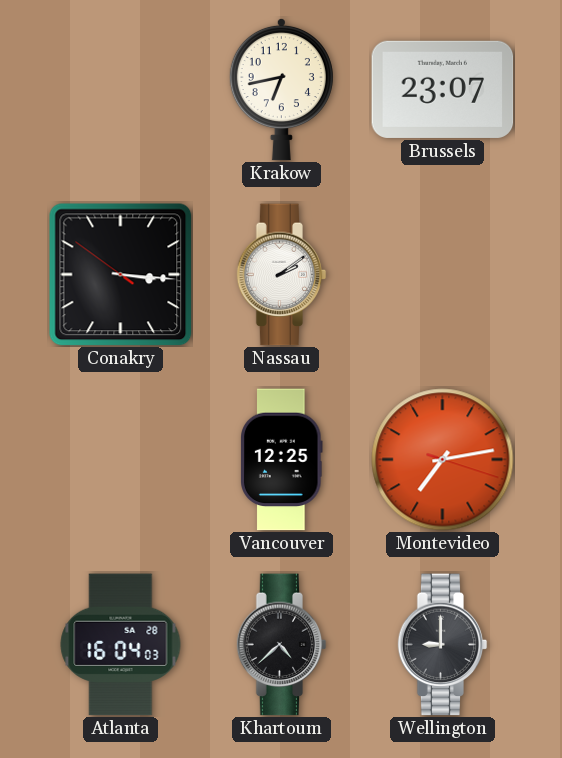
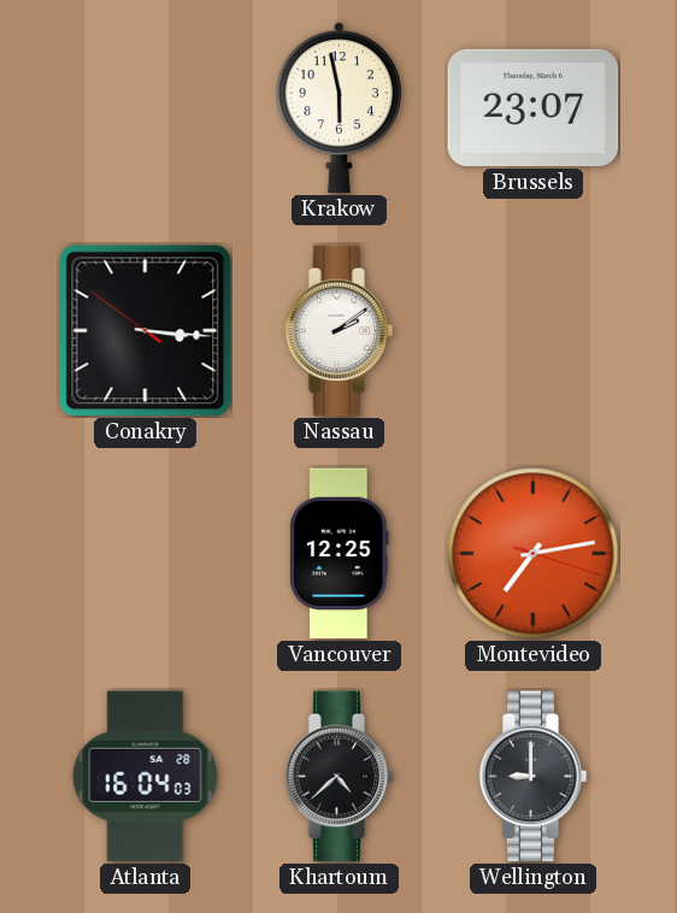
Krakow: 6:43 -> 5:58
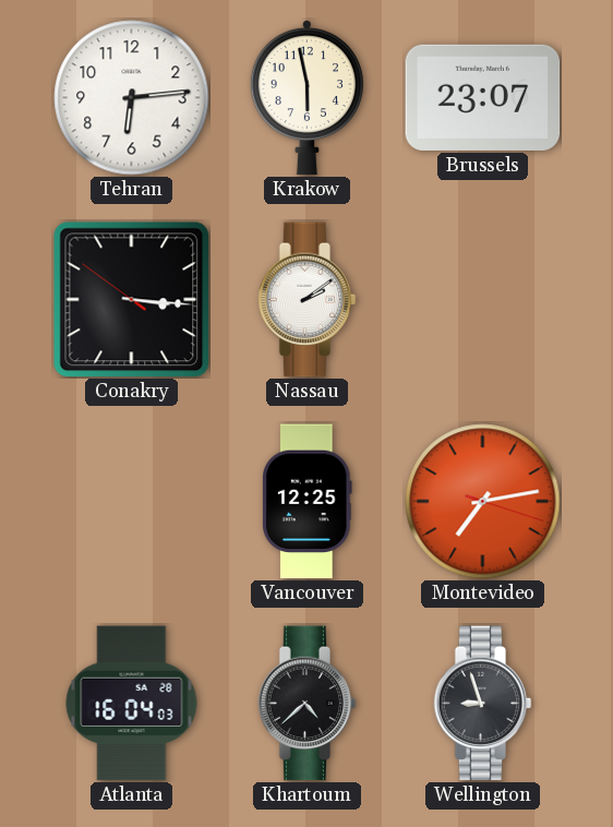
Tehran: none -> 6:14
Wellington: 9:00 -> 8:57
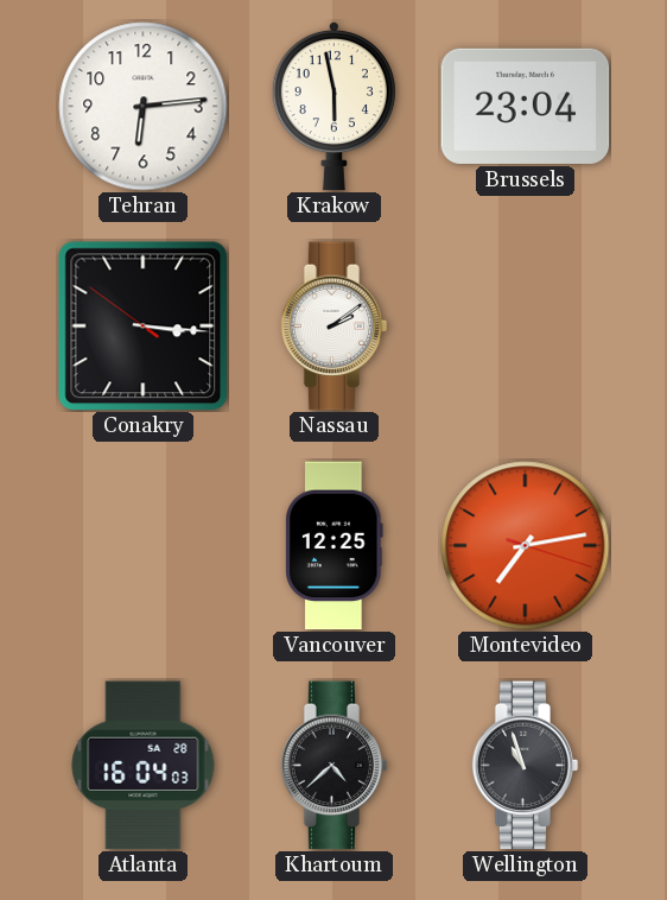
Brussels: 23:07 -> 23:04
Wellington: 8:57 -> 10:57
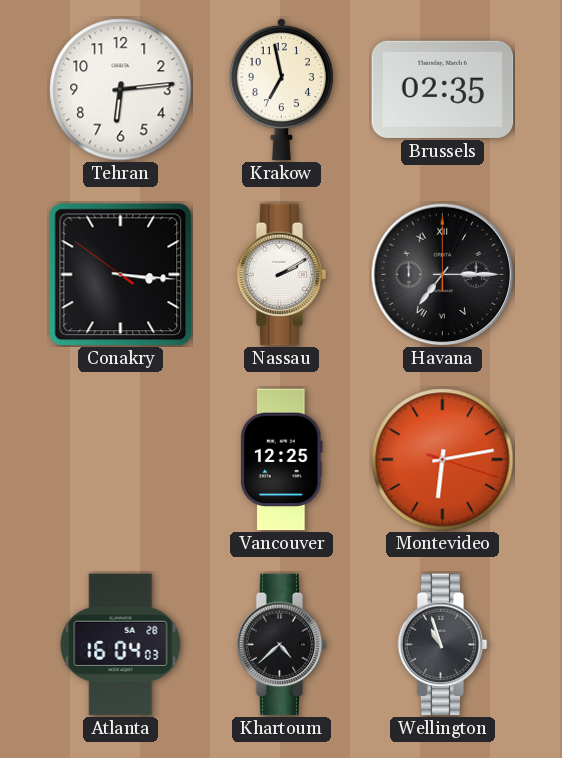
Krakow: 5:58 -> 6:58
Brussels: 23:04 -> 02:35
Nassau: 2:09 -> 2:10
Havana: none -> 7:15
Montevideo: 7:13 -> 6:13
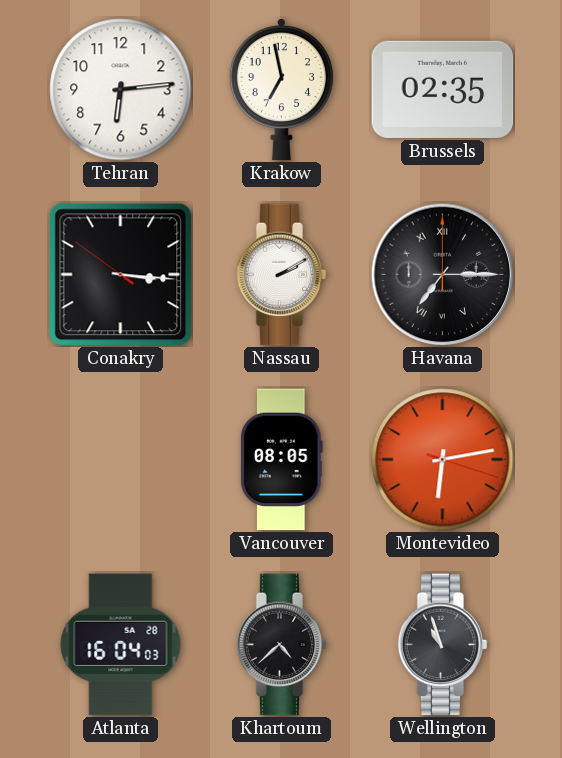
Vancouver: 12:25 -> 08:05
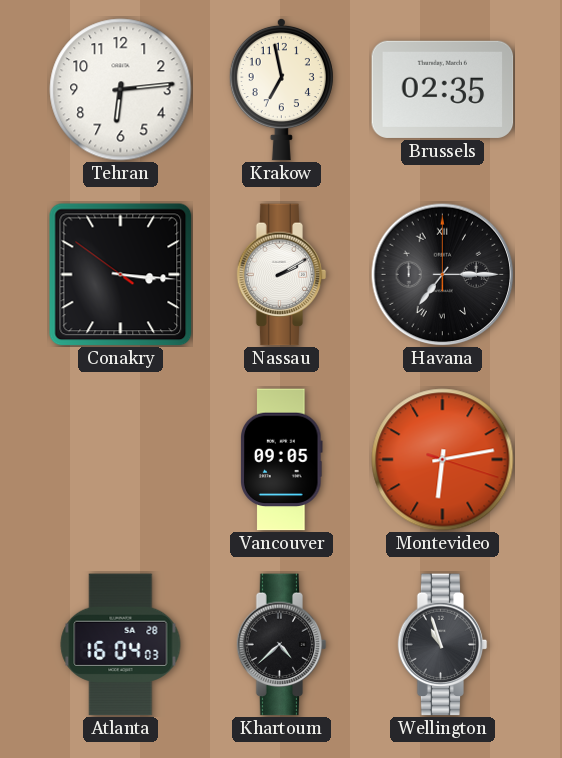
Vancouver: 08:05 -> 09:05
